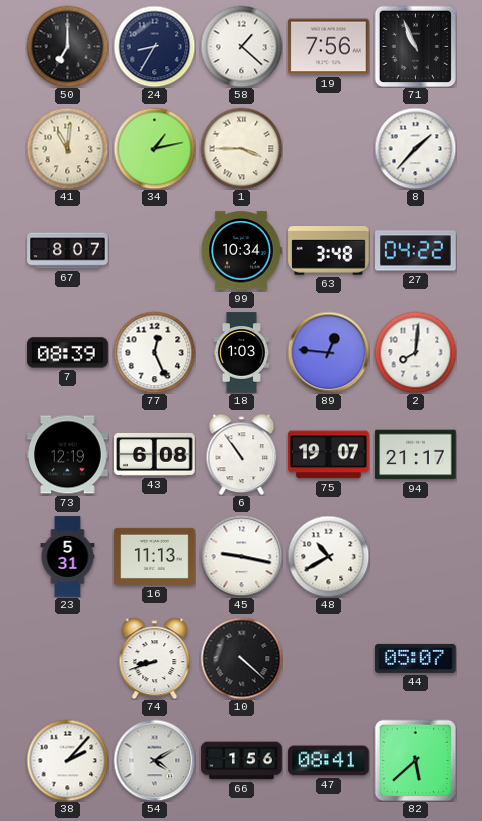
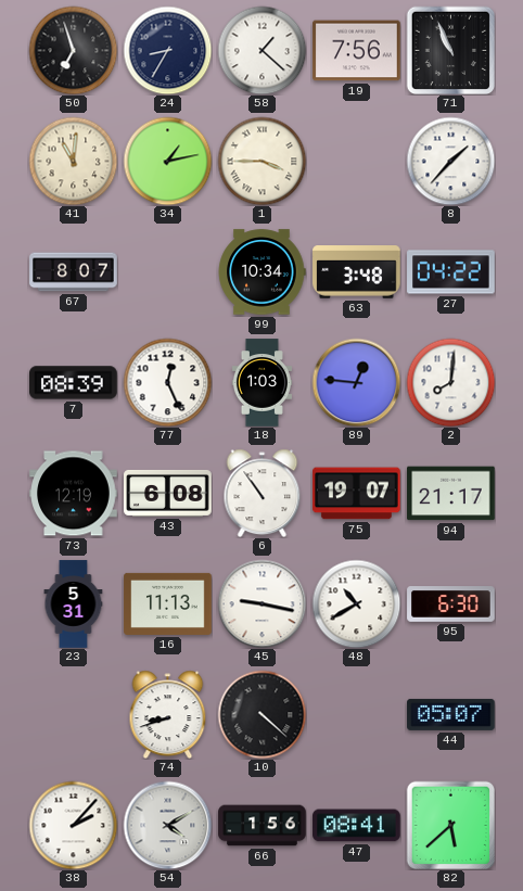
50: 7:00 -> 6:57
95: none -> 6:30
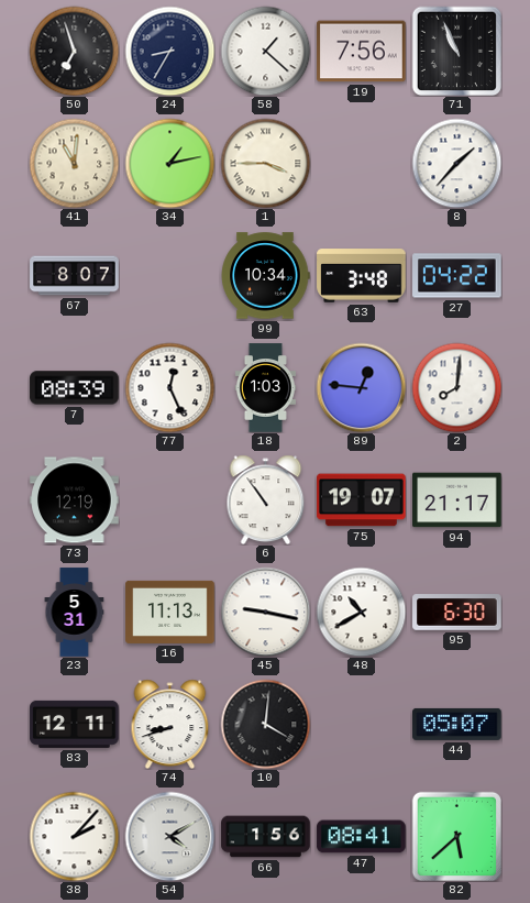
43: 6:08 -> none
83: none -> 12:11
10: 4:22 -> 4:01
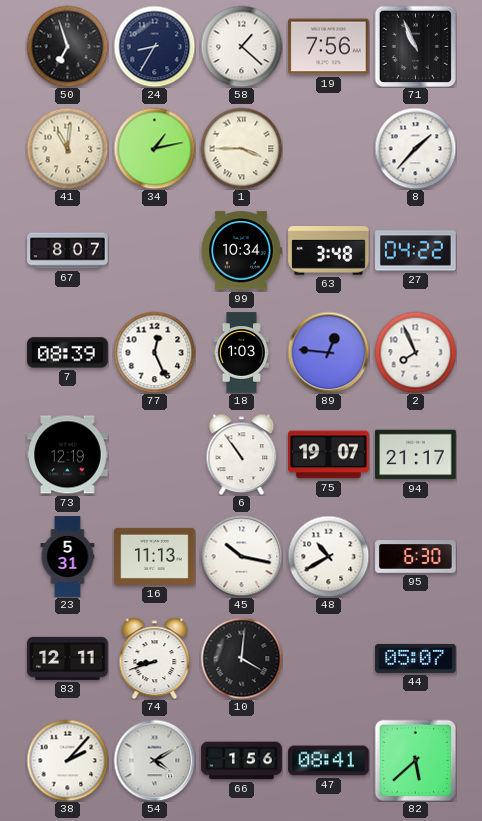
2: 8:01 -> 7:56
45: 9:17 -> 10:17
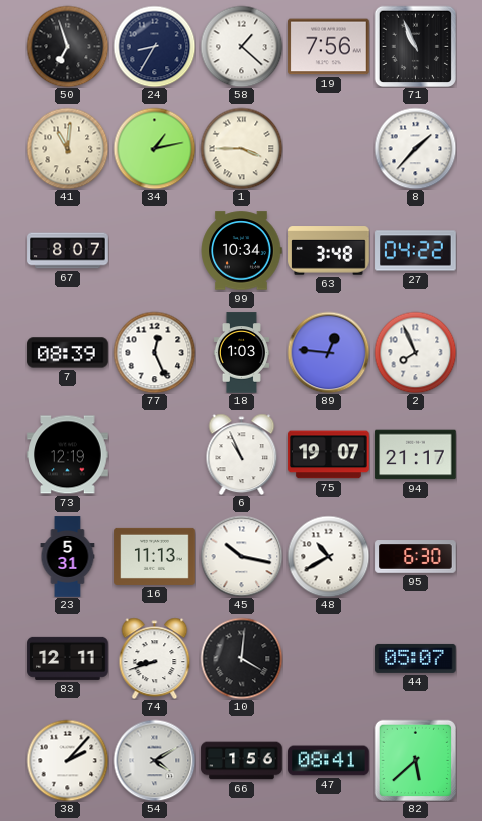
6: 10:54 -> 10:56
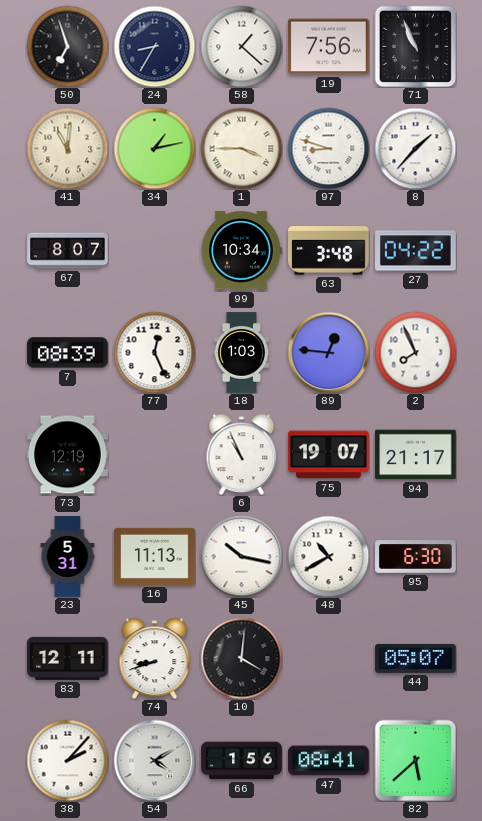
97: none -> 8:48
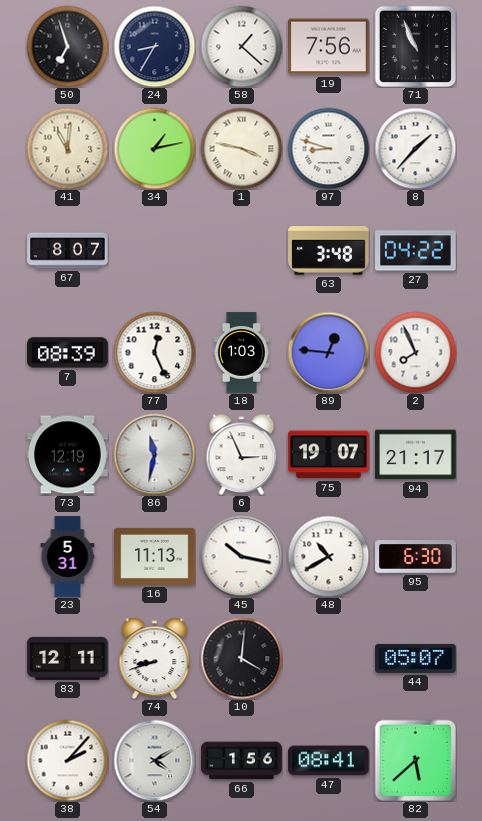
1: 3:45 -> 3:47
99: 10:34 -> none
86: none -> 11:32
6: 10:56 -> 2:56
